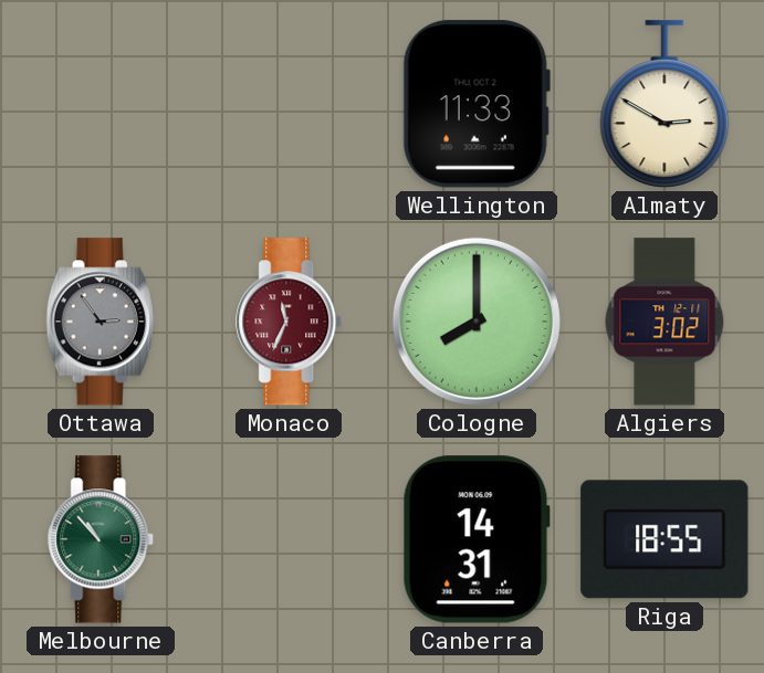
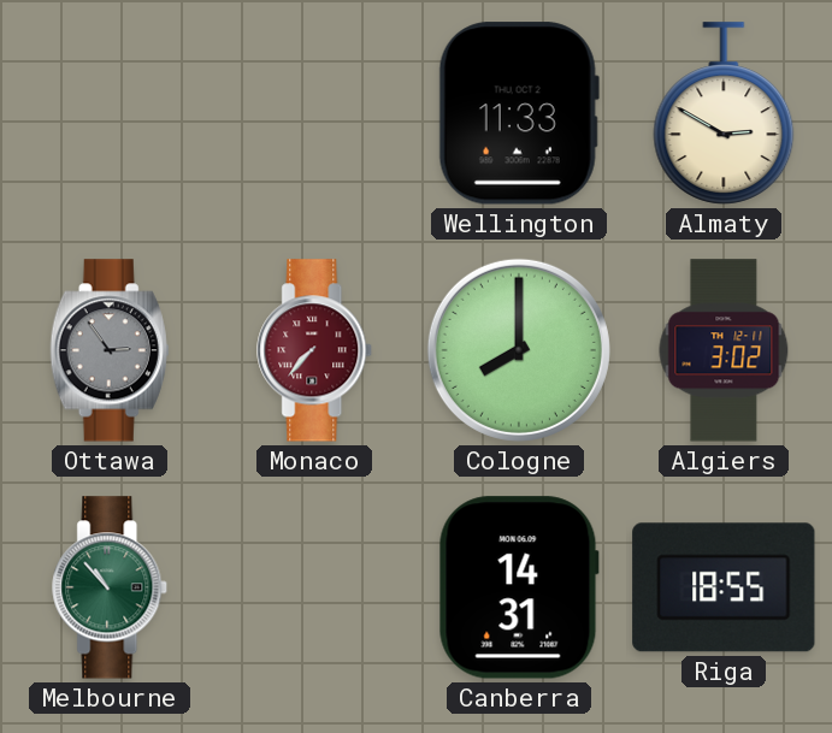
Monaco: 11:34 -> 7:37
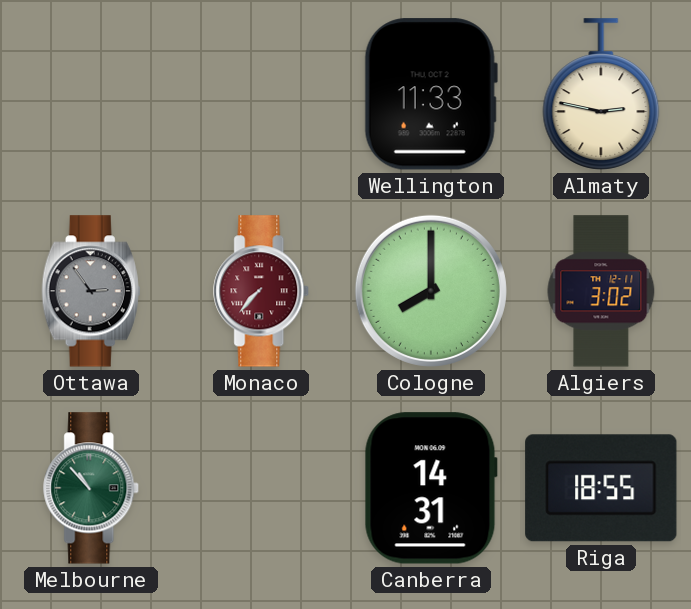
Almaty: 2:50 -> 2:47
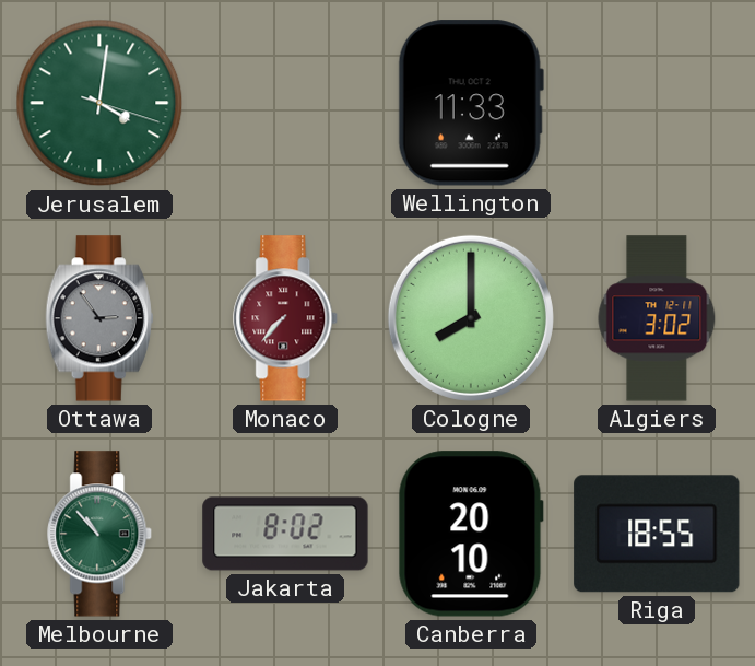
Jerusalem: none -> 4:01
Almaty: 2:47 -> none
Jakarta: none -> 8:02
Canberra: 14:31 -> 20:10
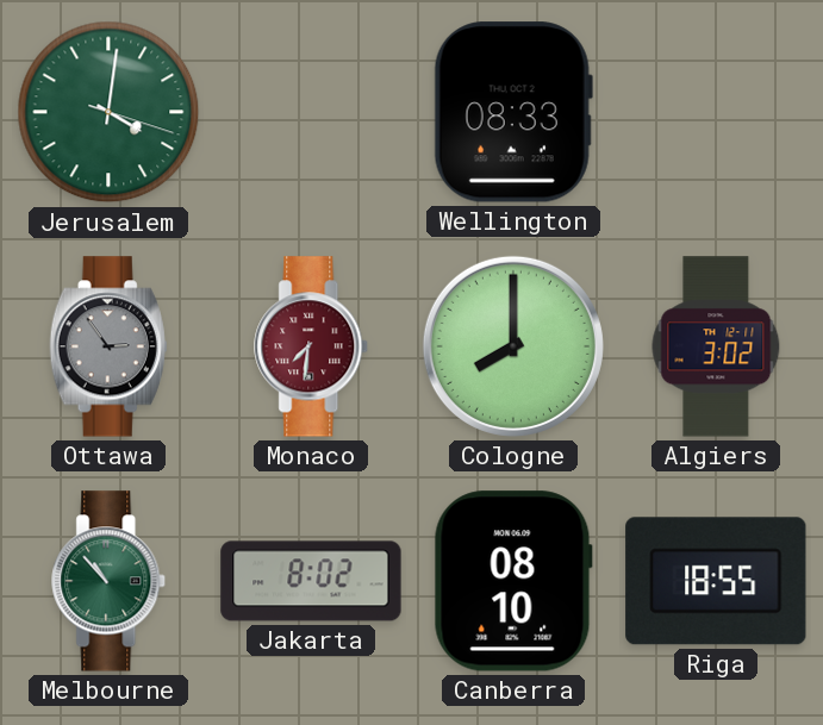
Wellington: 11:33 -> 08:33
Monaco: 7:37 -> 7:31
Canberra: 20:10 -> 08:10
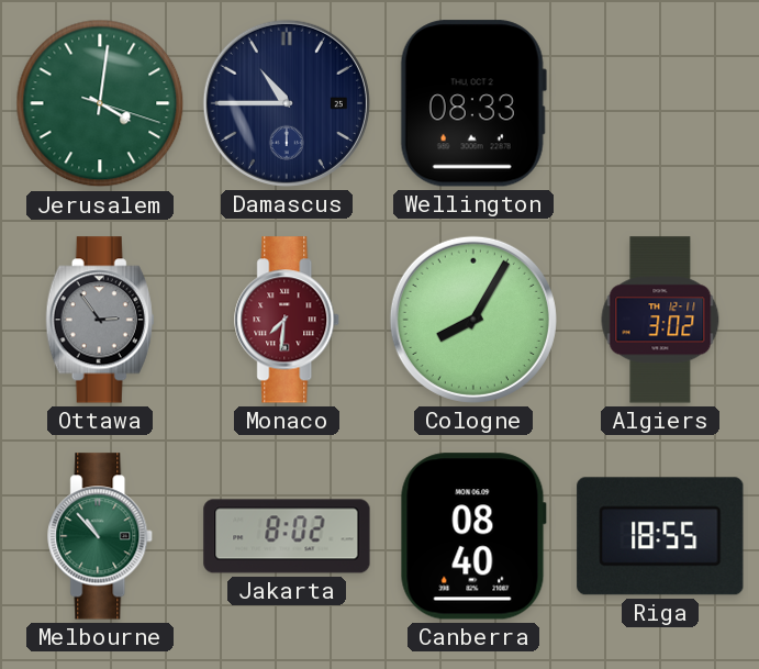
Damascus: none -> 10:45
Cologne: 8:00 -> 8:05
Canberra: 08:10 -> 08:40
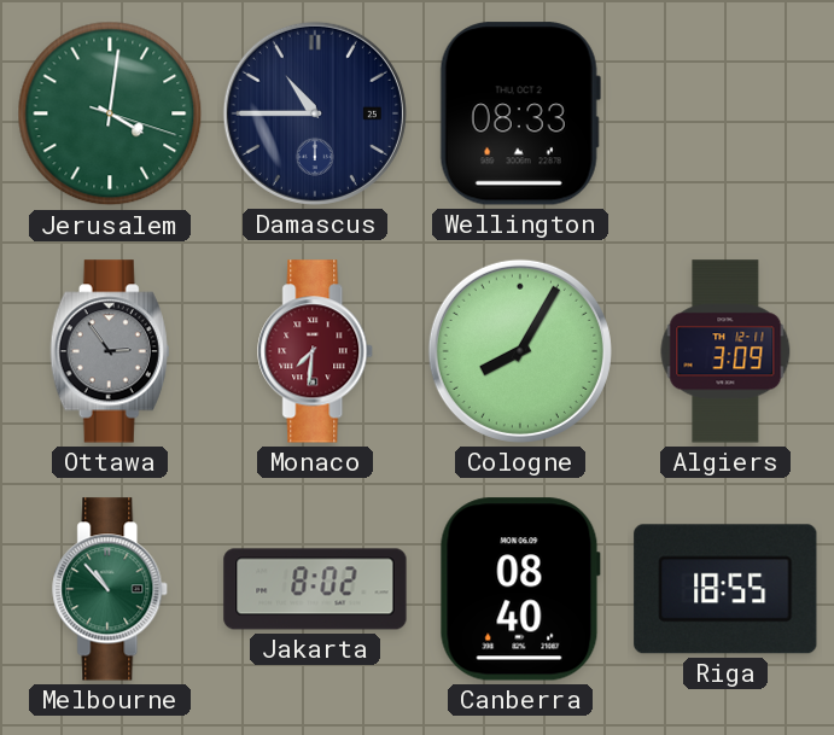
Algiers: 3:02 -> 3:09
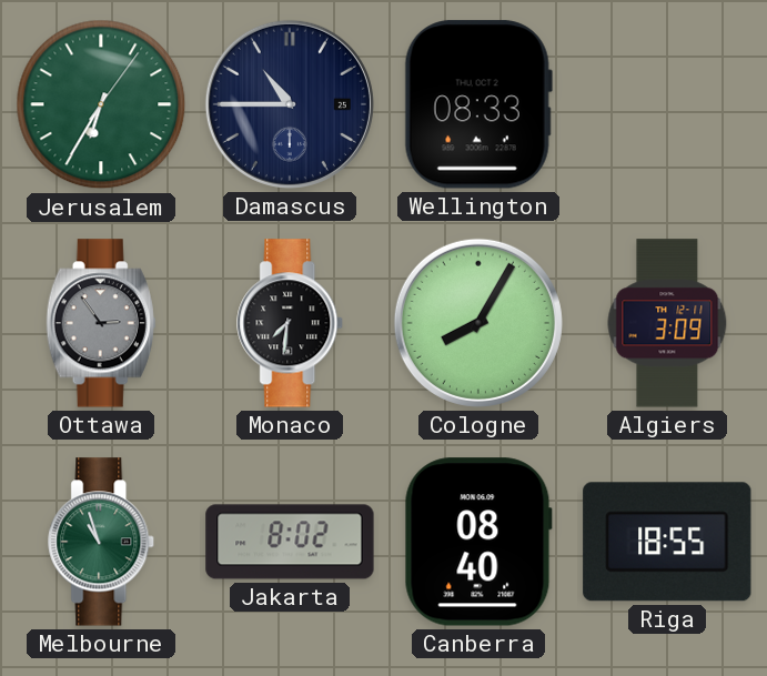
Jerusalem: 4:01 -> 6:35
Monaco dial: burgundy -> black
Melbourne: 10:53 -> 10:57
